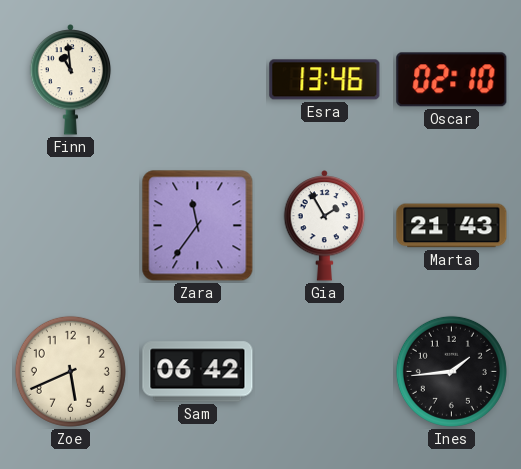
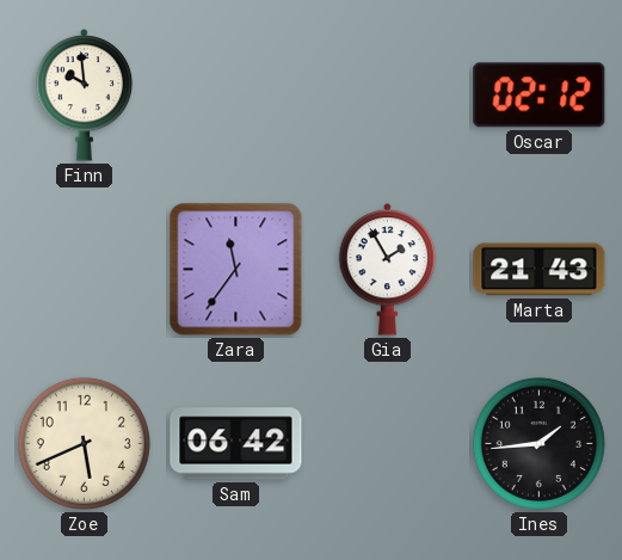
Finn: 10:59 -> 9:59
Esra: 13:46 -> none
Oscar: 02:10 -> 02:12
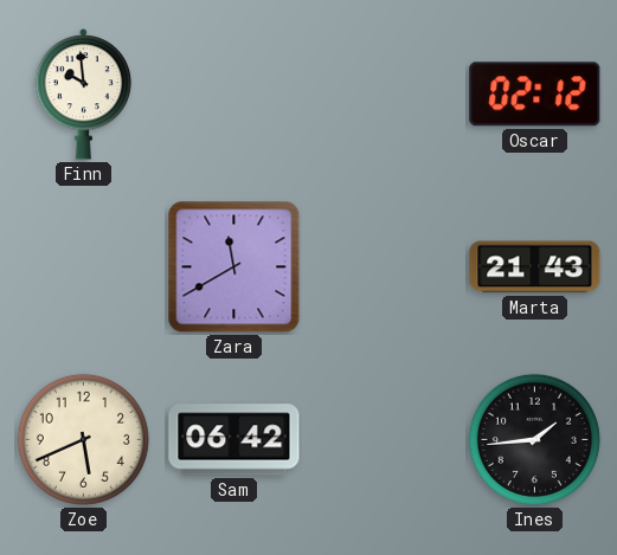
Zara: 11:36 -> 11:40
Gia: 1:55 -> none
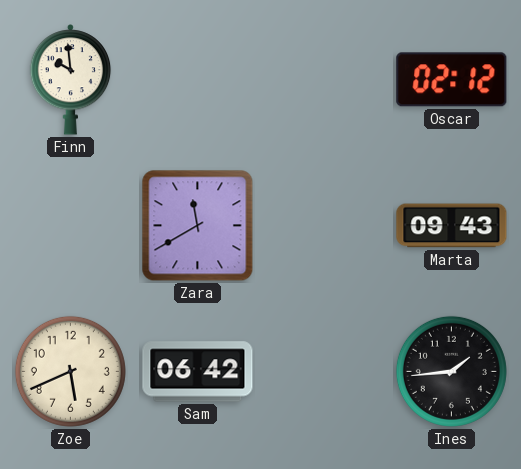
Marta: 21:43 -> 09:43
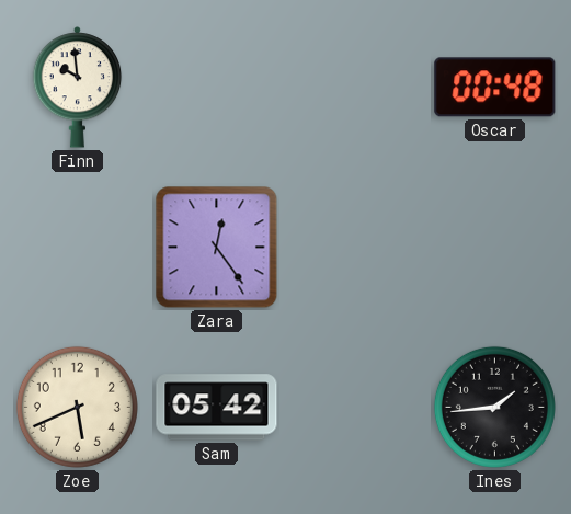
Oscar: 02:12 -> 00:48
Zara: 11:40 -> 12:24
Marta: 09:43 -> none
Sam: 06:42 -> 05:42
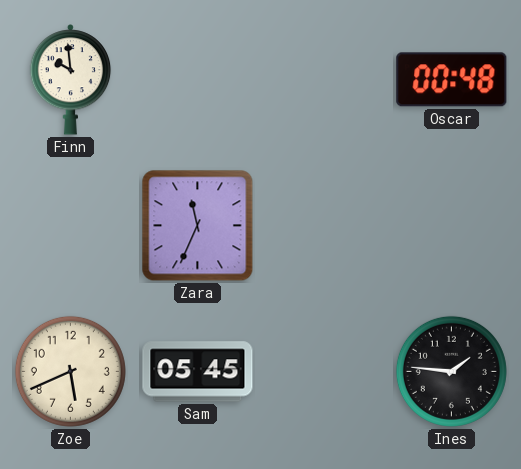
Zara: 12:24 -> 11:34
Sam: 05:42 -> 05:45
Ines: 1:44 -> 1:46
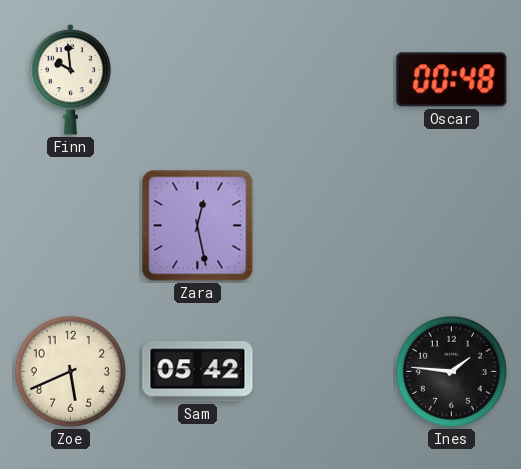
Zara: 11:34 -> 12:28
Sam: 05:45 -> 05:42
